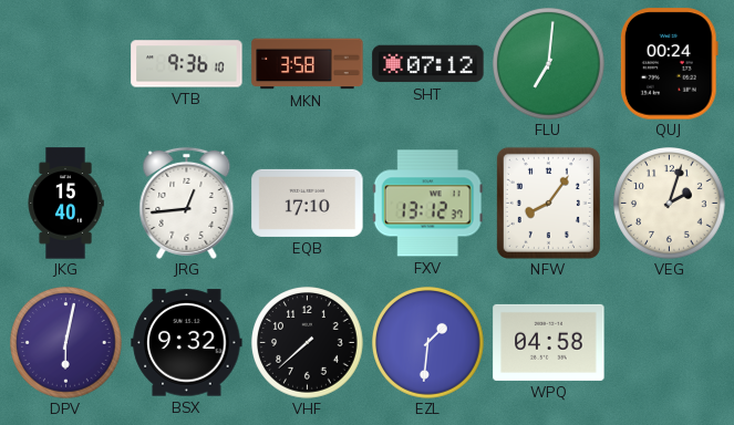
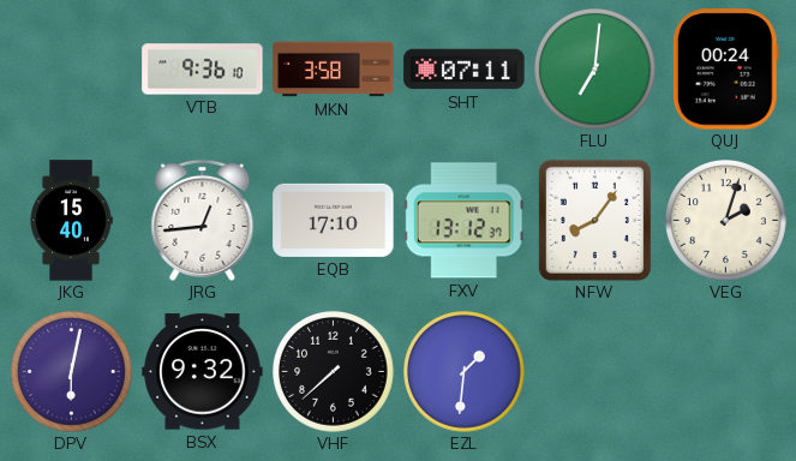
SHT: 07:12 -> 07:11
WPQ: 04:58 -> none
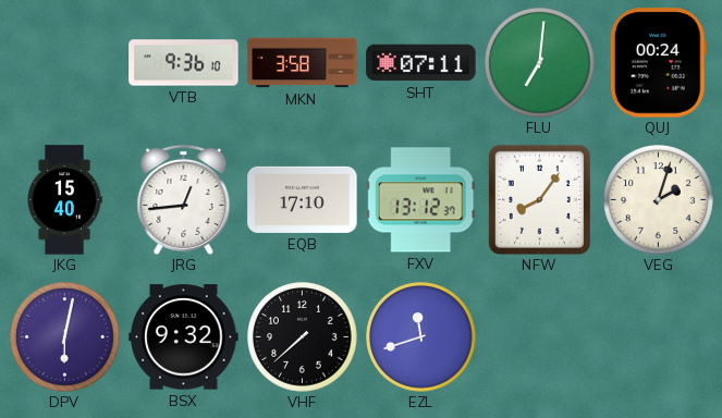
EZL: 1:31 -> 11:42
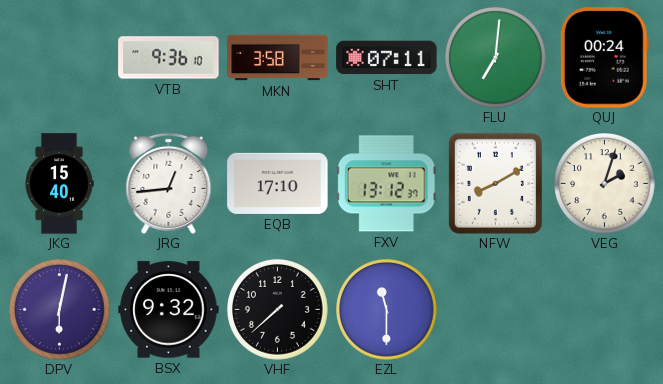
NFW: 8:06 -> 8:10
EZL: 11:42 -> 11:30
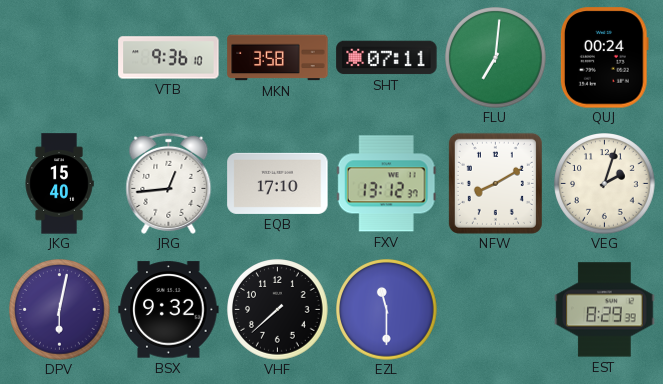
EST: none -> 8:29
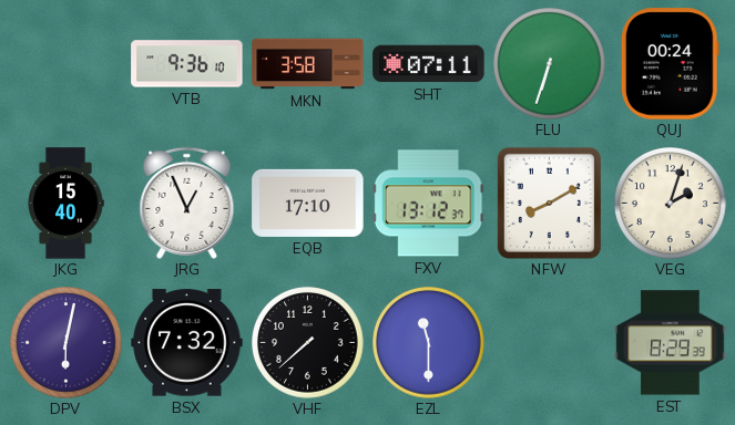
FLU: 7:01 -> 6:33
JRG: 12:44 -> 12:56
BSX: 9:32 -> 7:32
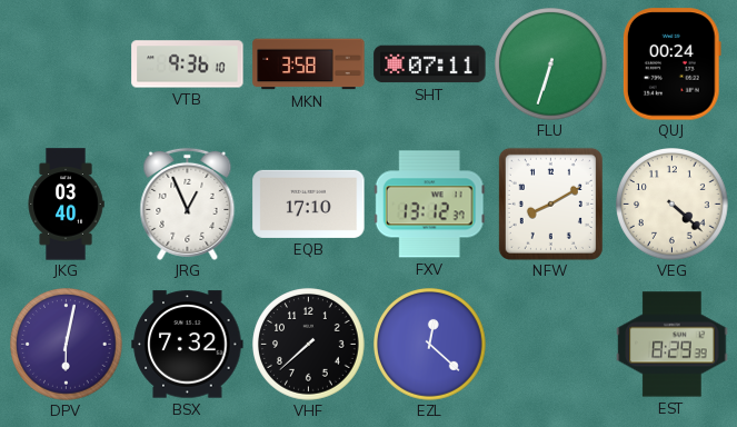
JKG: 15:40 -> 03:40
VEG: 2:03 -> 4:22
EZL: 11:30 -> 12:22
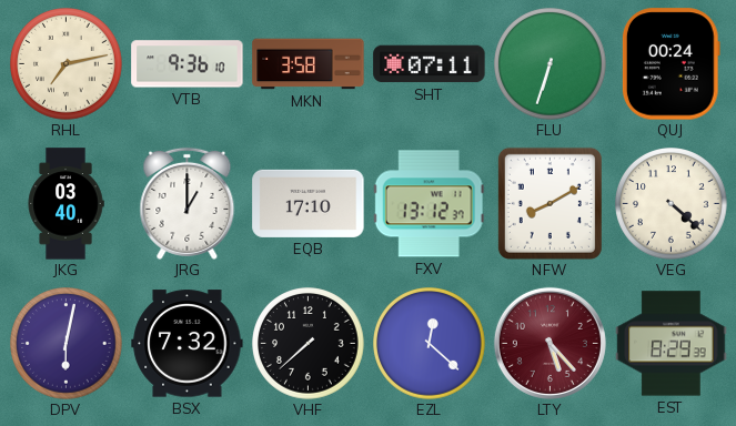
RHL: none -> 7:13
JRG: 12:56 -> 1:00
LTY: none -> 5:23
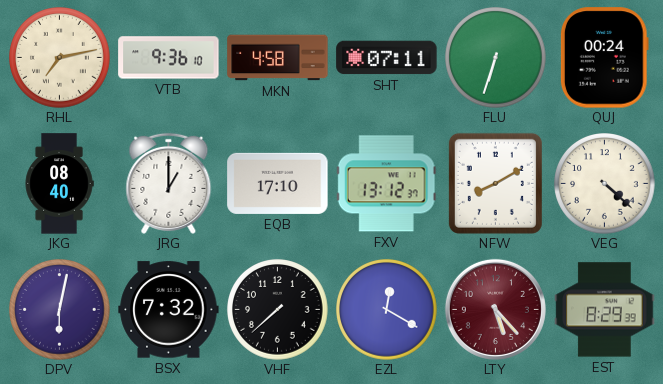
MKN: 3:58 -> 4:58
JKG: 03:40 -> 08:40
EZL: 12:22 -> 12:20
